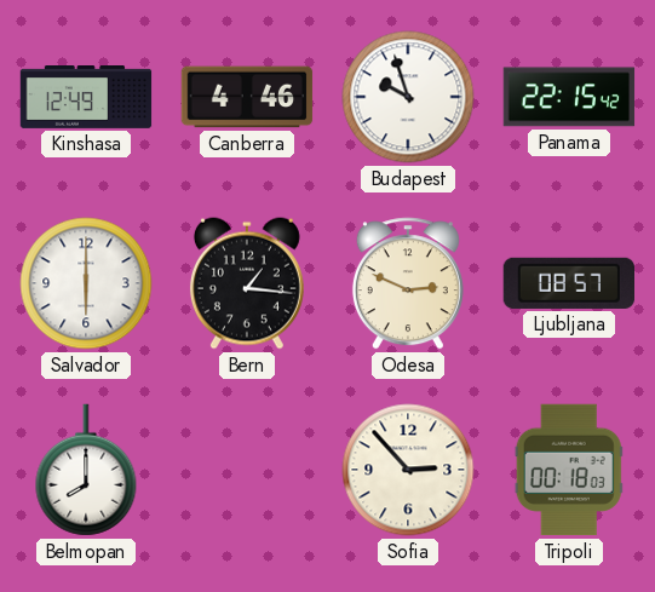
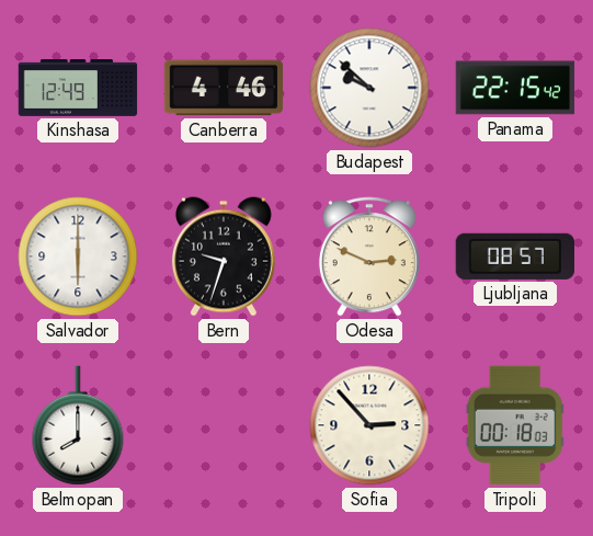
Budapest: 9:57 -> 9:52
Bern: 1:16 -> 9:33
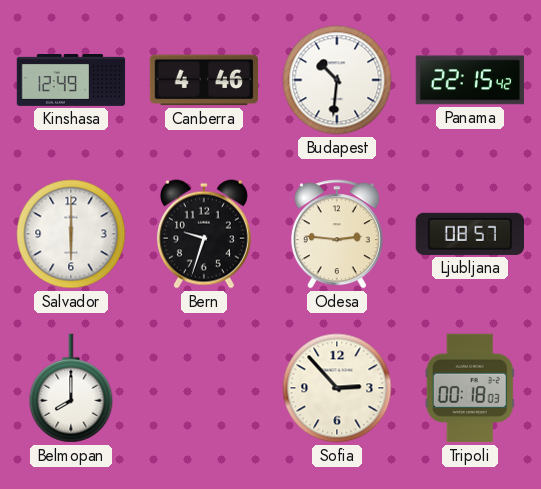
Budapest: 9:52 -> 10:31
Odesa: 2:49 -> 2:46
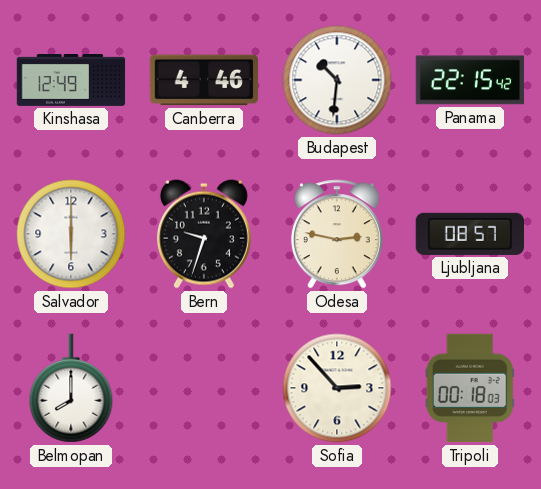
Odesa: 2:46 -> 2:47
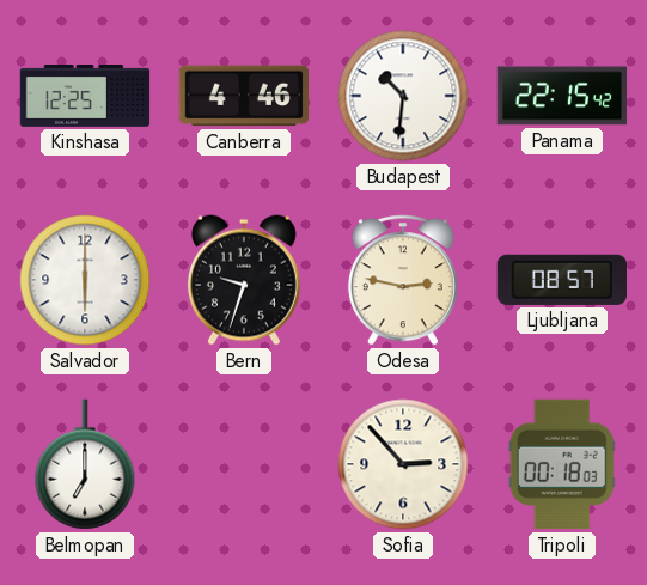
Kinshasa: 12:49 -> 12:25
Belmopan: 8:00 -> 7:00
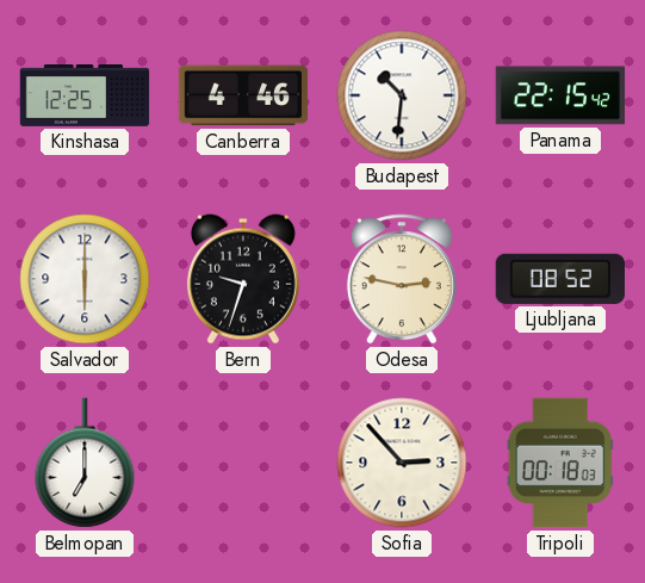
Ljubljana: 08:57 -> 08:52
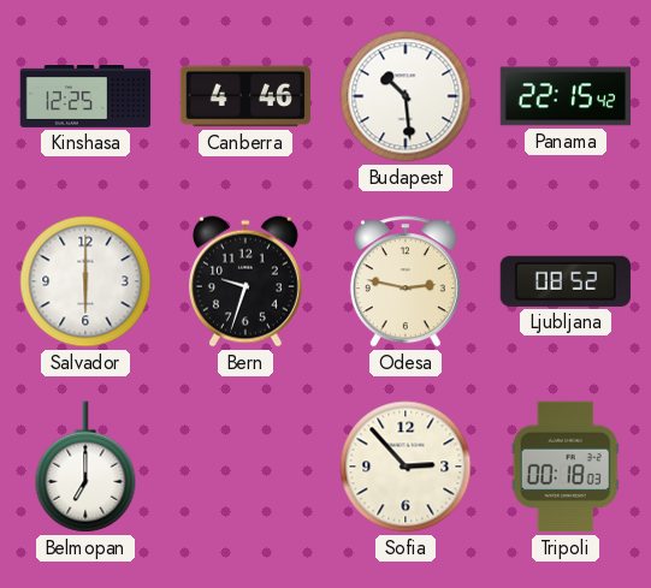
Budapest: 10:31 -> 10:29
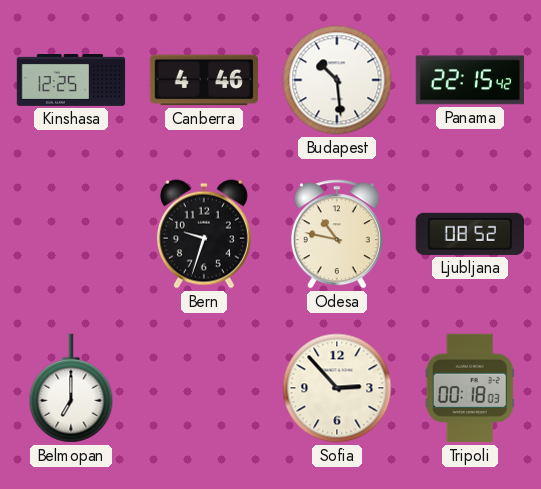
Salvador: 6:00 -> none
Odesa: 2:47 -> 10:47
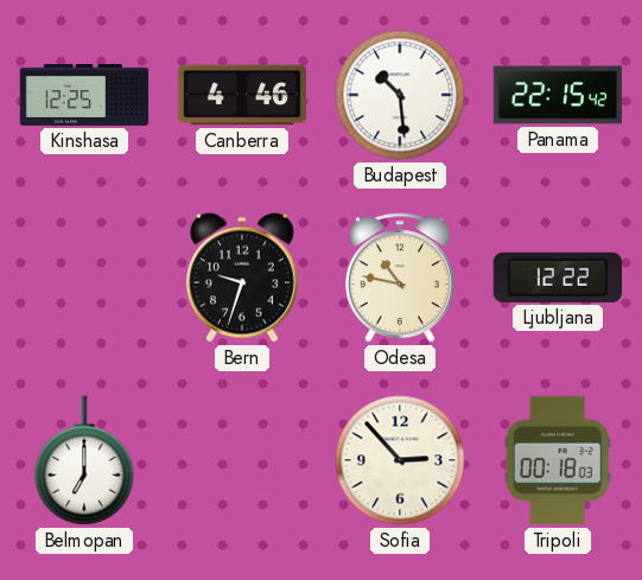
Ljubljana: 08:52 -> 12:22
